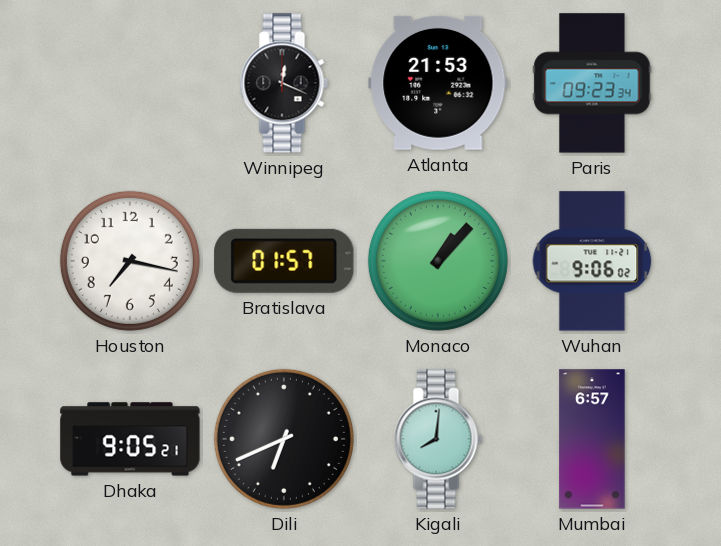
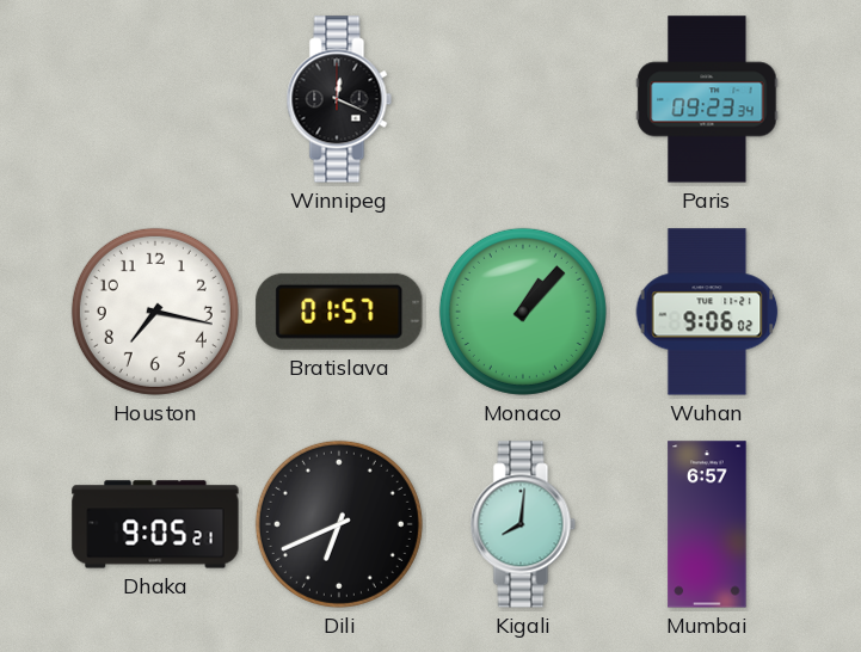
Atlanta: 21:53 -> none
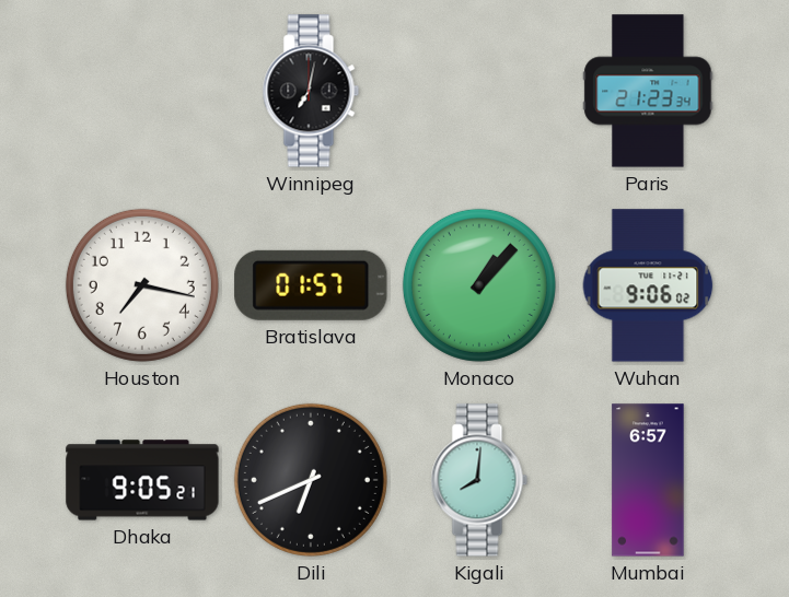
Winnipeg: 12:19 -> 7:02
Paris: 09:23 -> 21:23
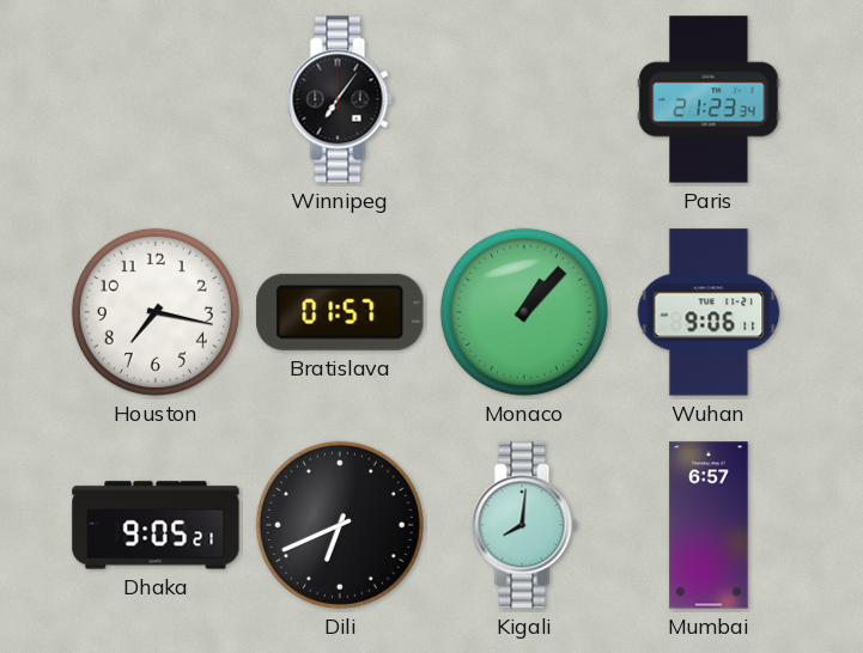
Winnipeg: 7:02 -> 7:06
Wuhan: 9:06:02 -> 9:06:11
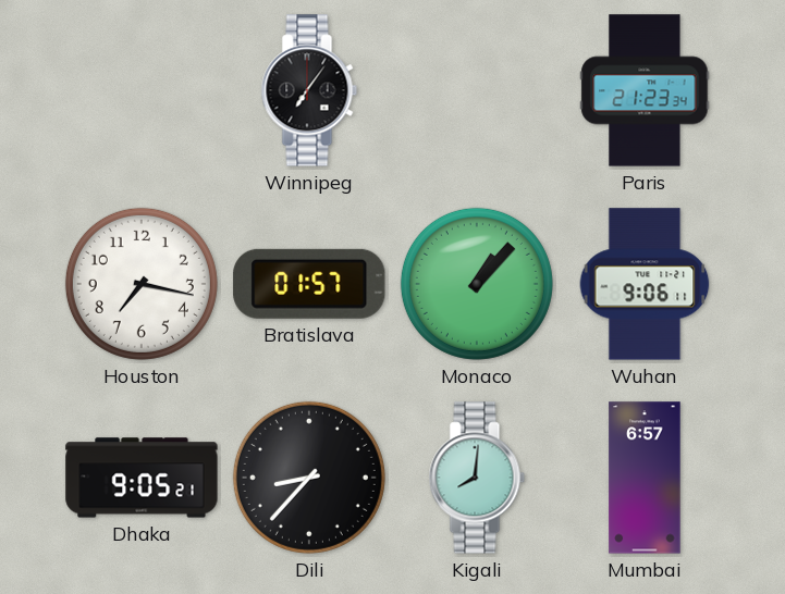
Dili: 6:41 -> 8:37
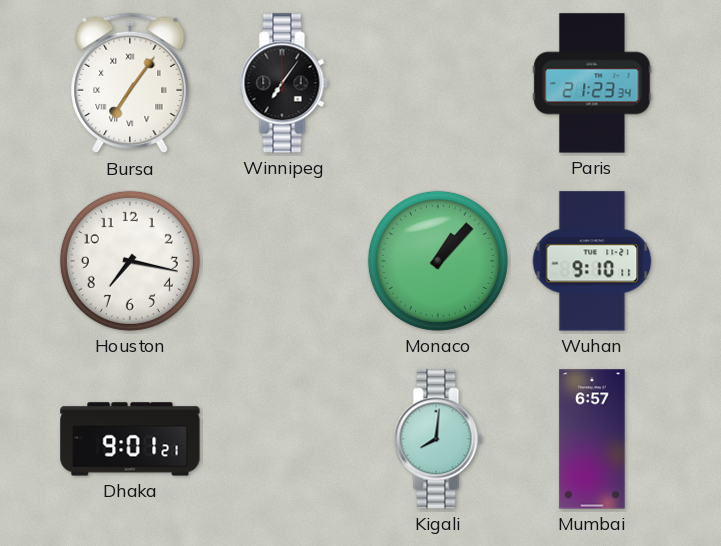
Bursa: none -> 7:06
Bratislava: 01:57 -> none
Wuhan: 9:06 -> 9:10
Dhaka: 9:05 -> 9:01
Dili: 8:37 -> none
